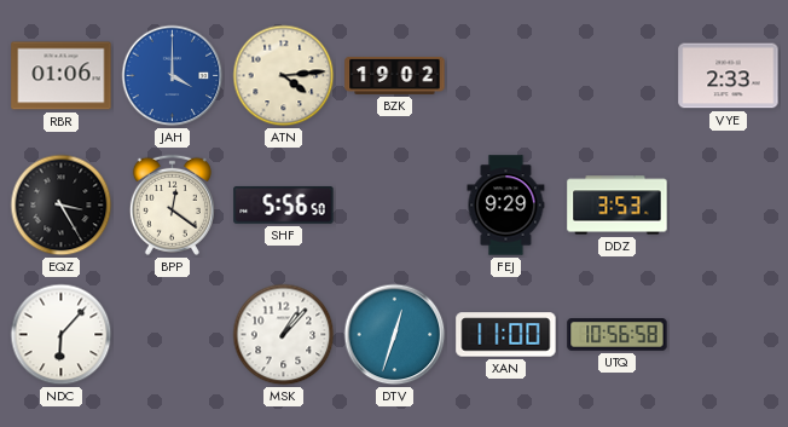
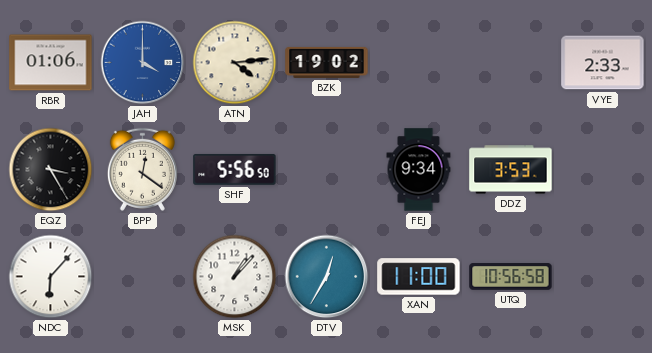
FEJ: 9:29 -> 9:34
DTV: 12:33 -> 12:35
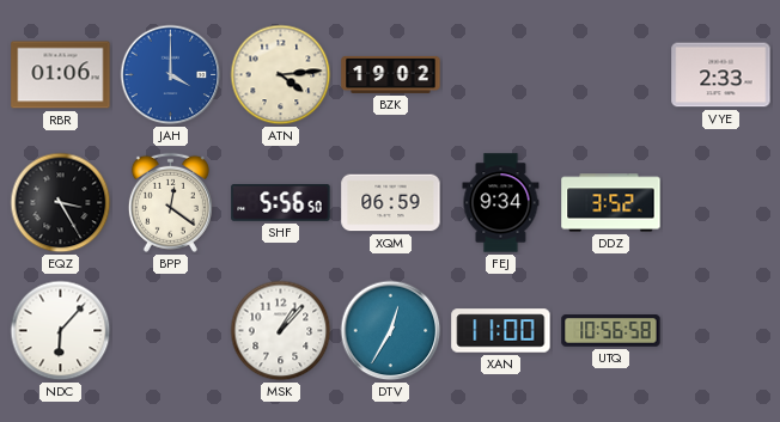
XQM: none -> 06:59
DDZ: 3:53 -> 3:52
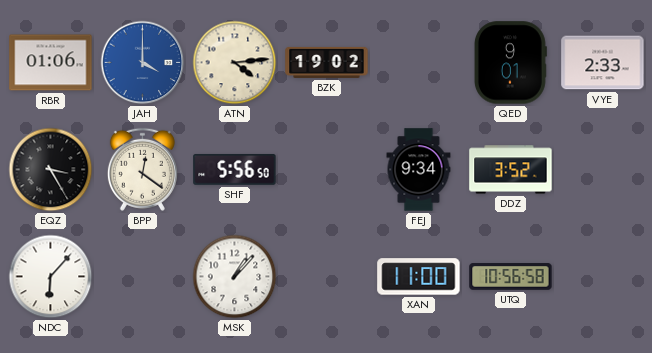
QED: none -> 9:01
XQM: 06:59 -> none
DTV: 12:35 -> none
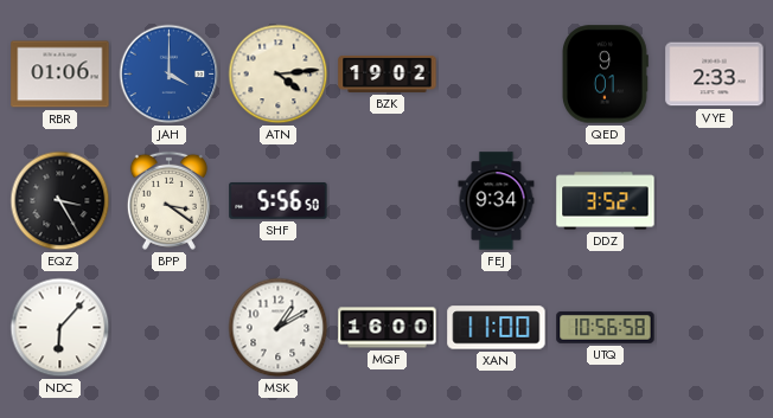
BPP: 12:21 -> 3:21
MSK: 1:07 -> 1:10
MQF: none -> 16:00
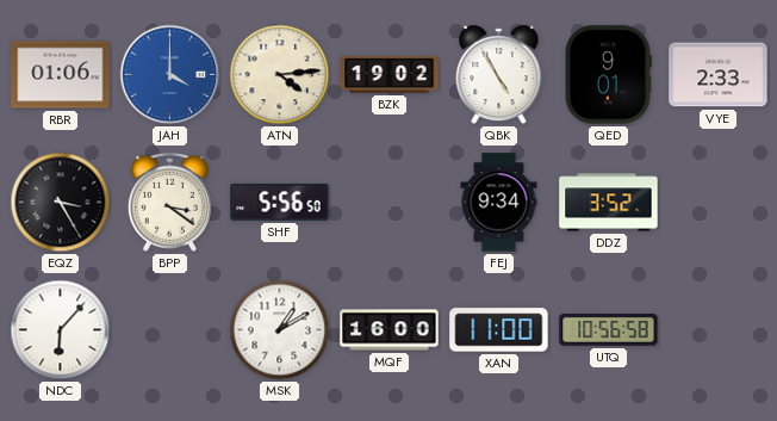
QBK: none -> 4:55
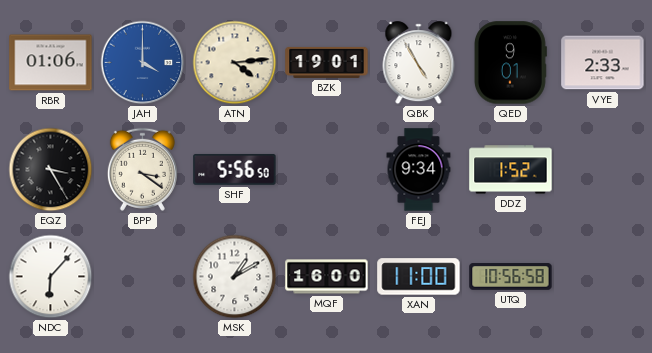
BZK: 19:02 -> 19:01
DDZ: 3:52 -> 1:52
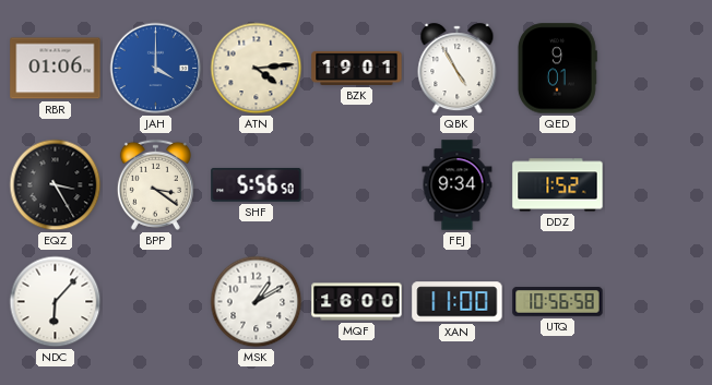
VYE: 2:33 -> none
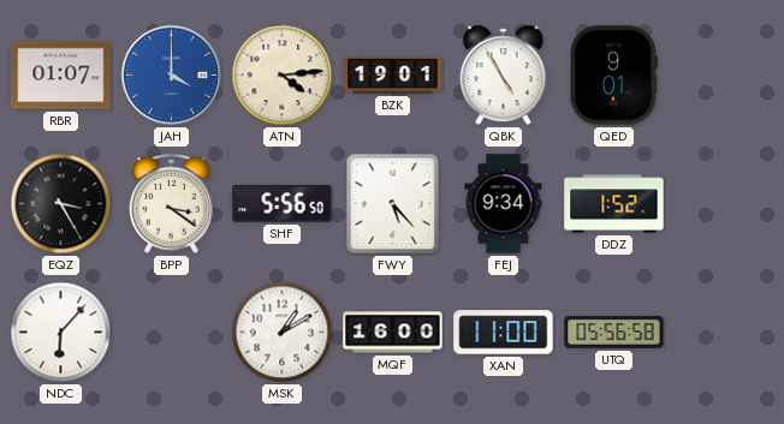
RBR: 01:06 -> 01:07
FWY: none -> 5:23
UTQ: 10:56 -> 05:56
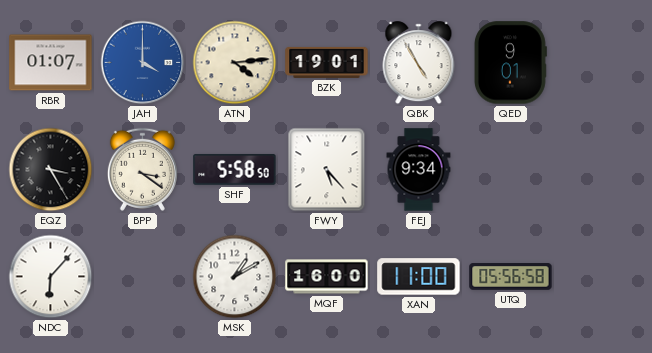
SHF: 5:56 -> 5:58
DDZ: 1:52 -> none
